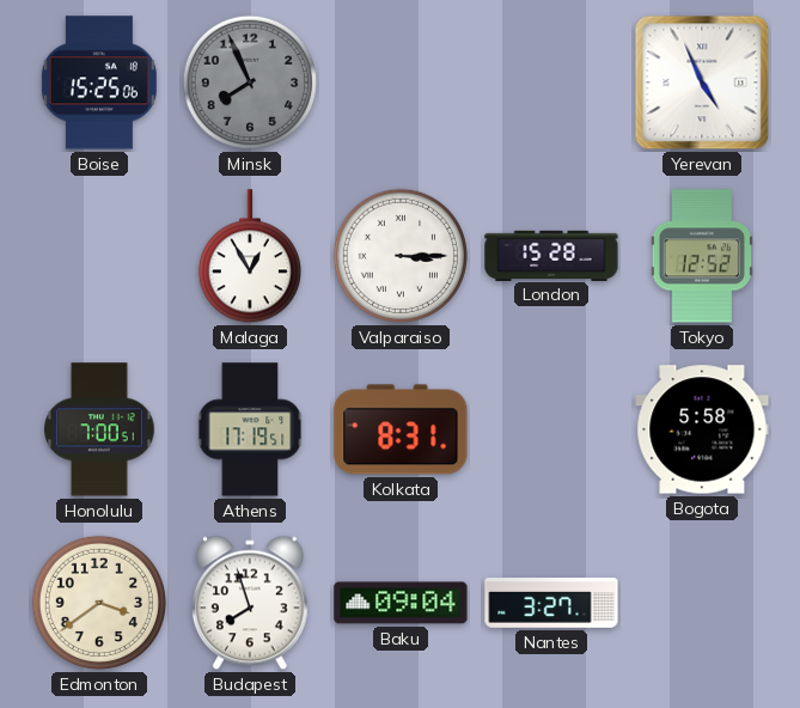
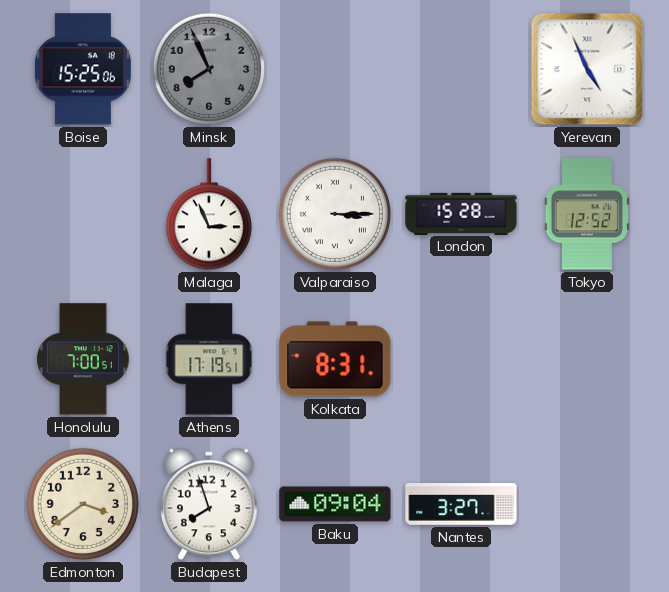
Malaga: 12:55 -> 2:56
Bogota: 5:58 -> none
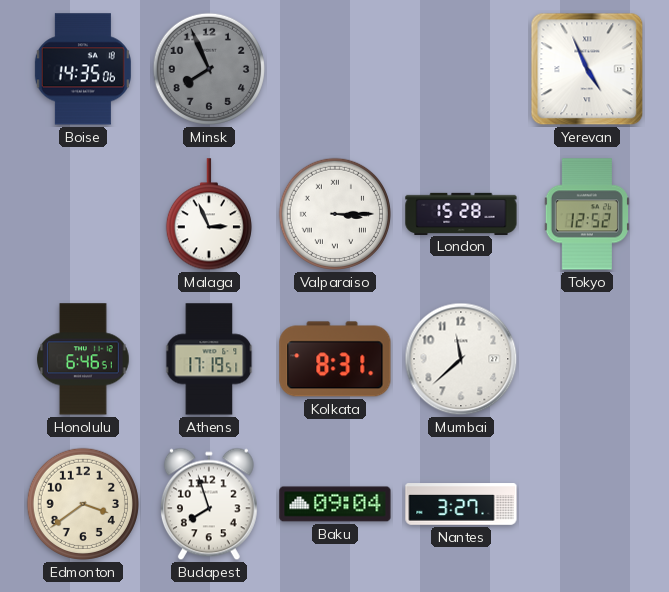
Boise: 15:25 -> 14:35
Honolulu: 7:00 -> 6:46
Mumbai: none -> 11:38
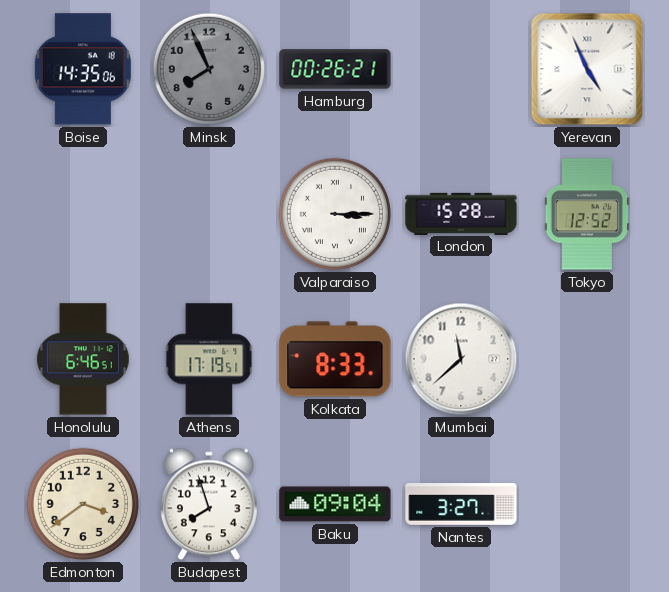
Hamburg: none -> 00:26
Malaga: 2:56 -> none
Kolkata: 8:31 -> 8:33
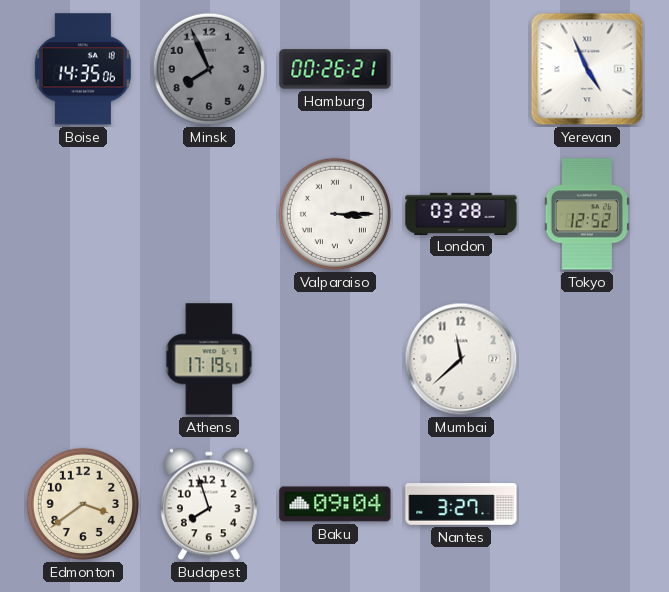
London: 15:28 -> 03:28
Honolulu: 6:46 -> none
Kolkata: 8:33 -> none
